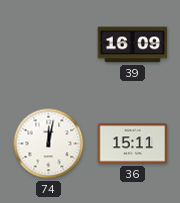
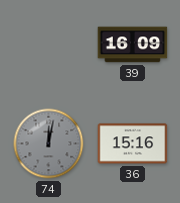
74 dial: white -> grey
36: 15:11 -> 15:16
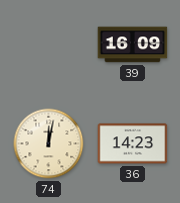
74 dial: grey -> cream
36: 15:16 -> 14:23
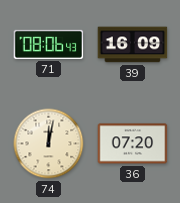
71: none -> 08:06
36: 14:23 -> 07:20
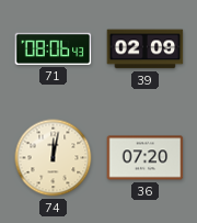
39: 16:09 -> 02:09
